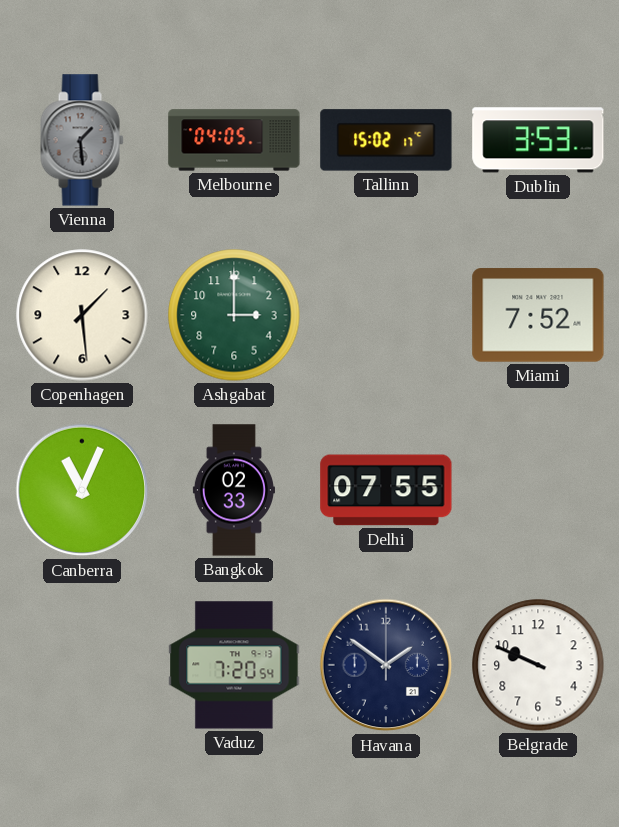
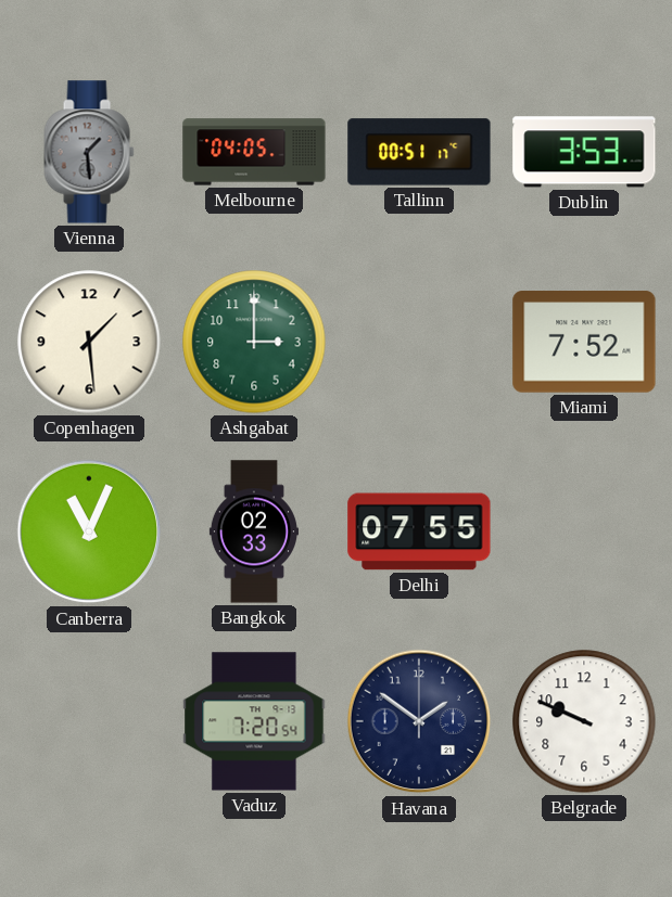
Tallinn: 15:02 -> 00:51
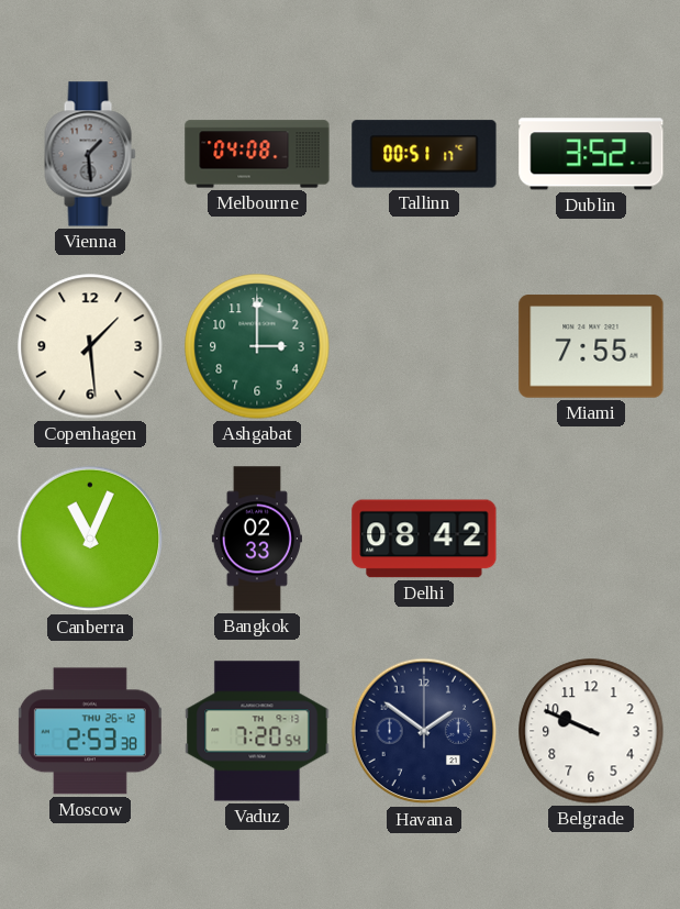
Melbourne: 04:05 -> 04:08
Dublin: 3:53 -> 3:52
Miami: 7:52 -> 7:55
Delhi: 07:55 -> 08:42
Moscow: none -> 2:53
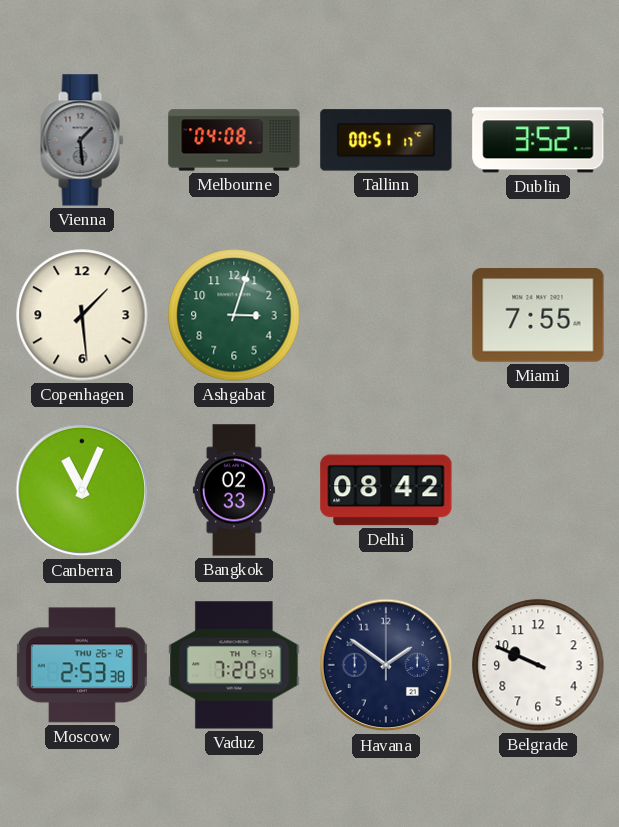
Ashgabat: 3:00 -> 3:03
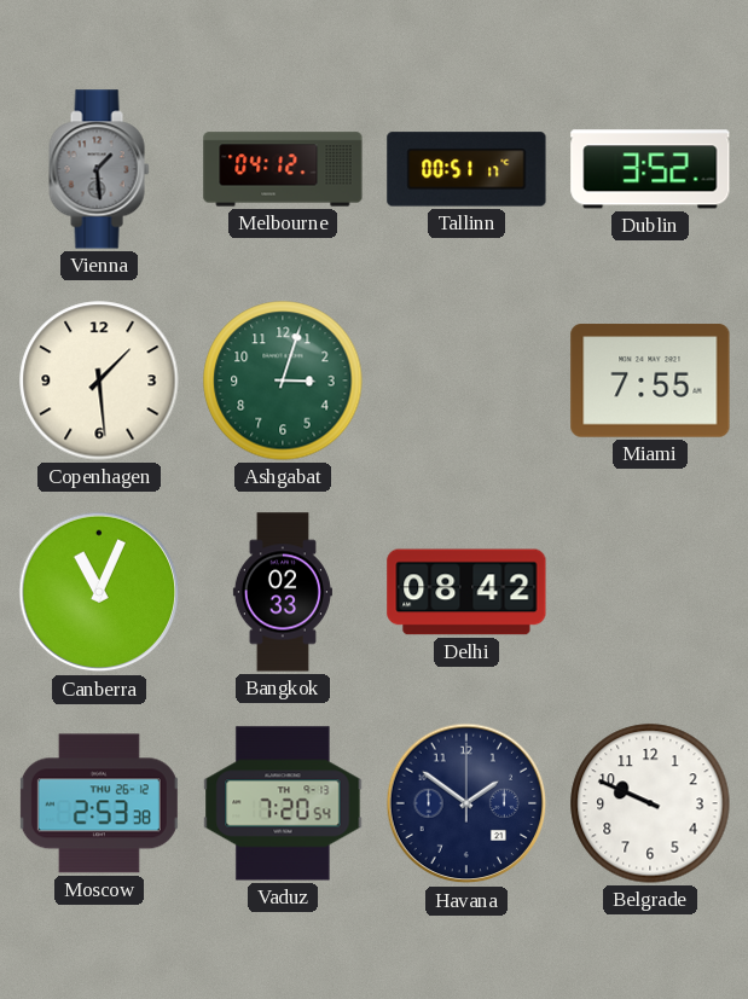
Melbourne: 04:08 -> 04:12
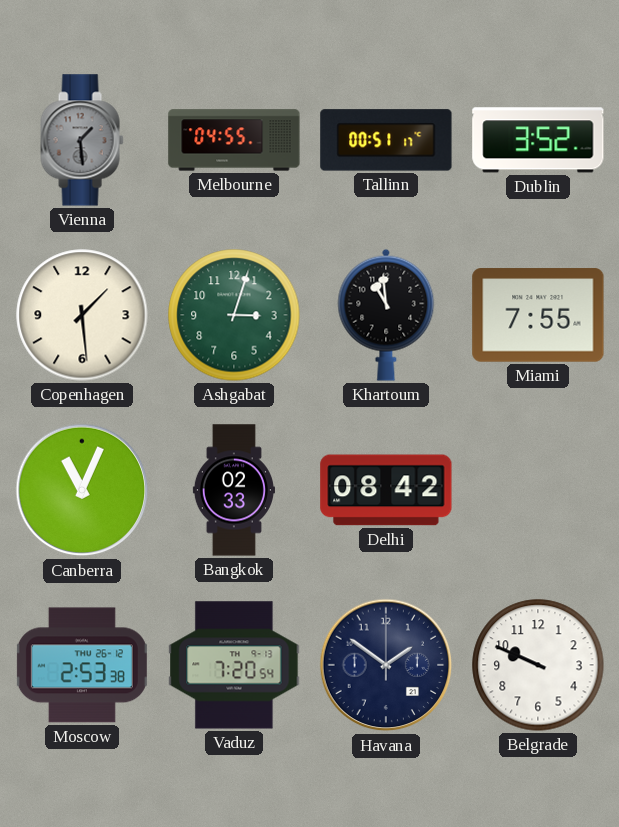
Melbourne: 04:12 -> 04:55
Khartoum: none -> 10:59
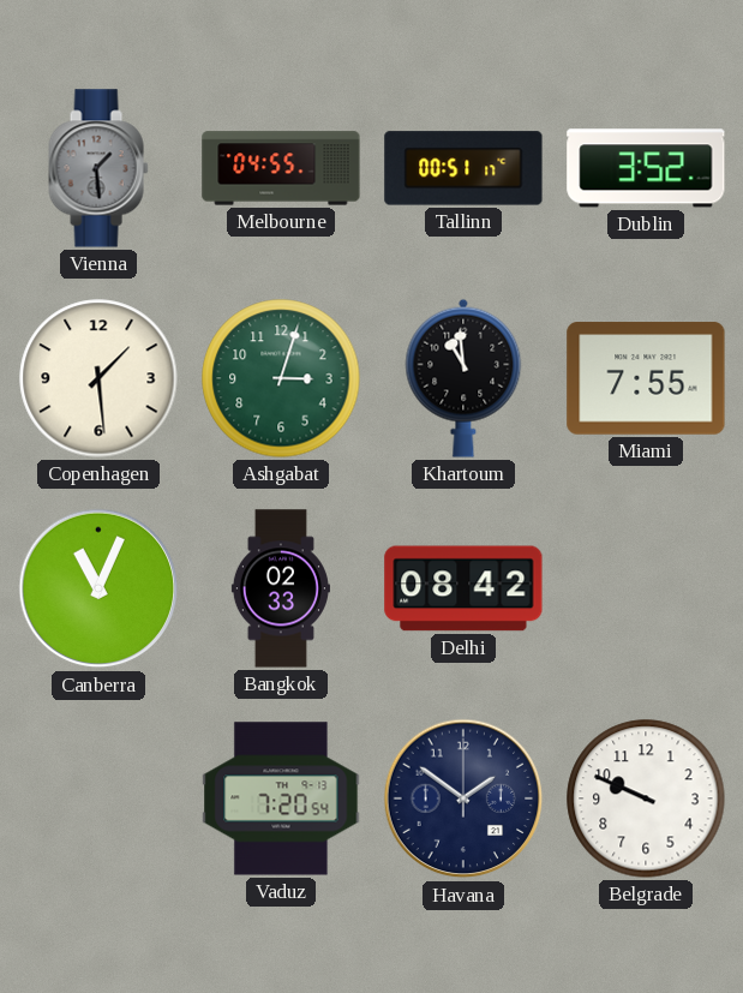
Moscow: 2:53 -> none
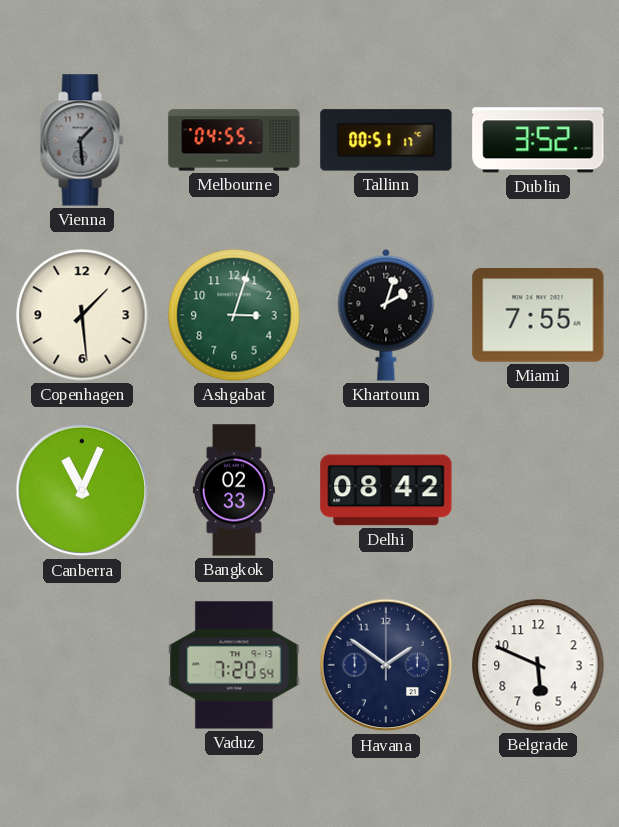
Khartoum: 10:59 -> 2:03
Belgrade: 9:49 -> 5:49
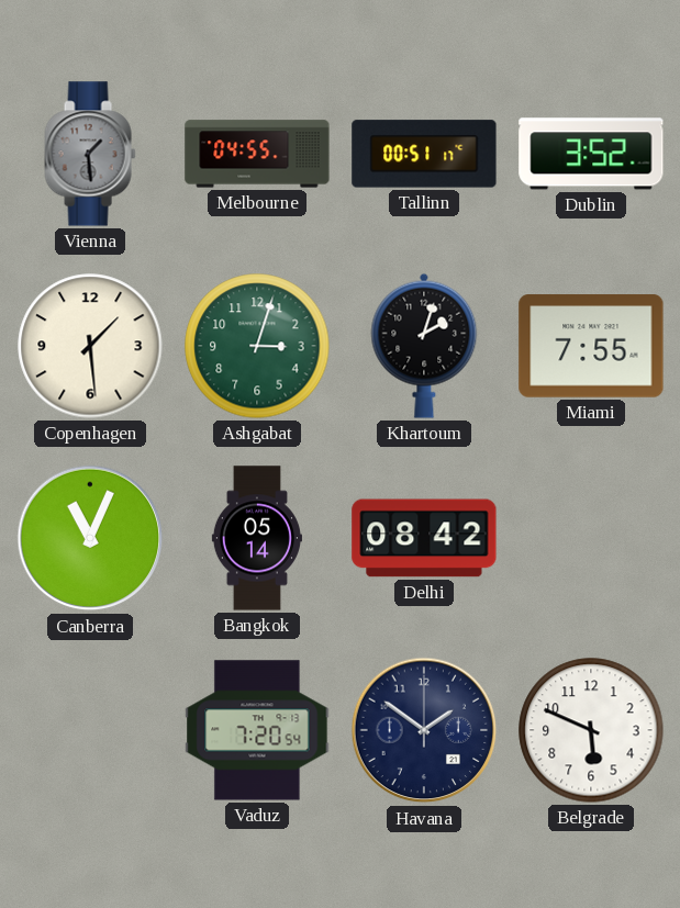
Bangkok: 02:33 -> 05:14
